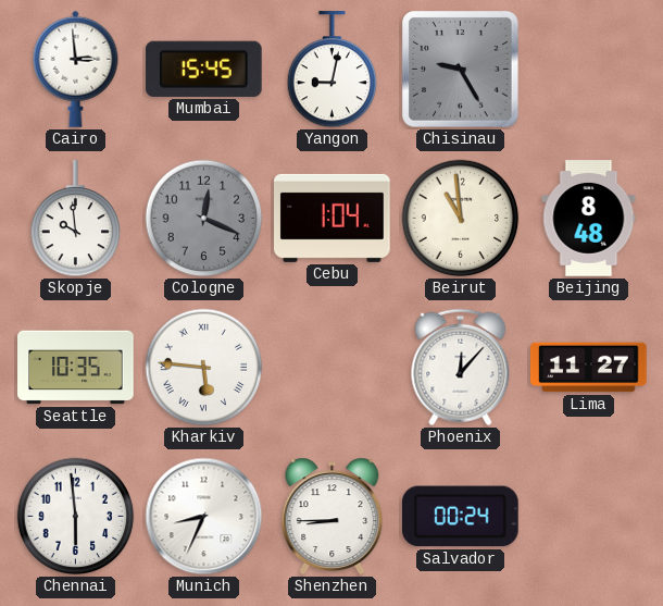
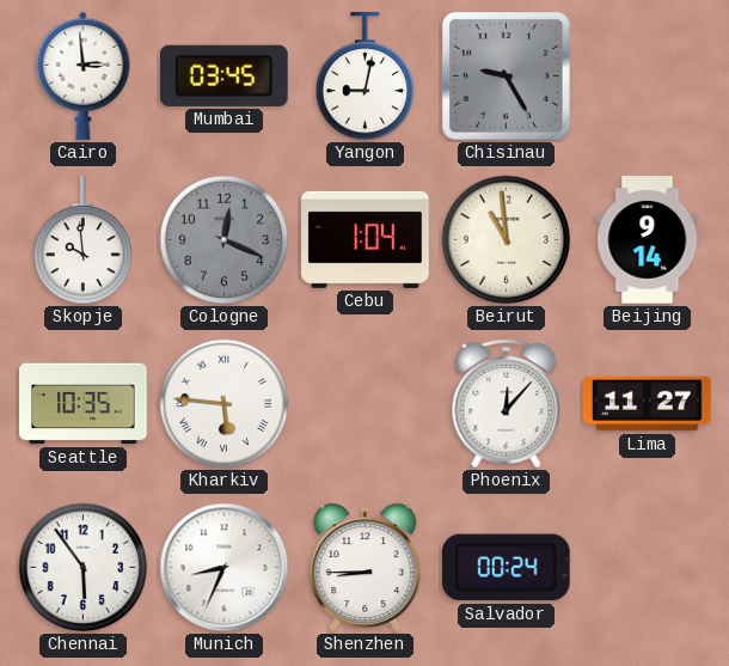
Mumbai: 15:45 -> 03:45
Beijing: 8:48 -> 9:14
Chennai: 5:59 -> 5:54
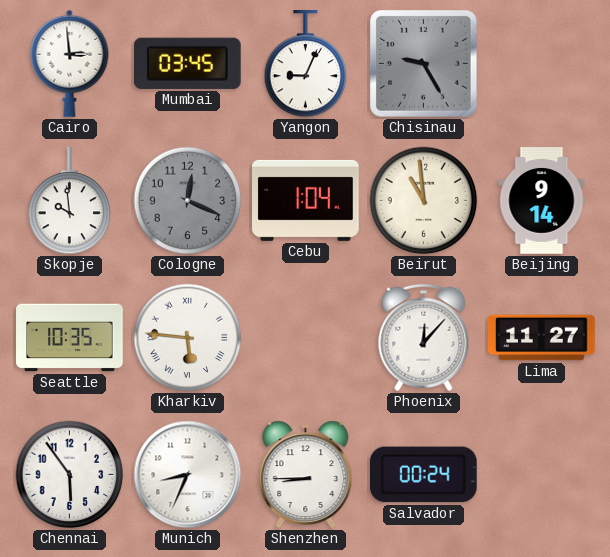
Yangon: 9:02 -> 9:04
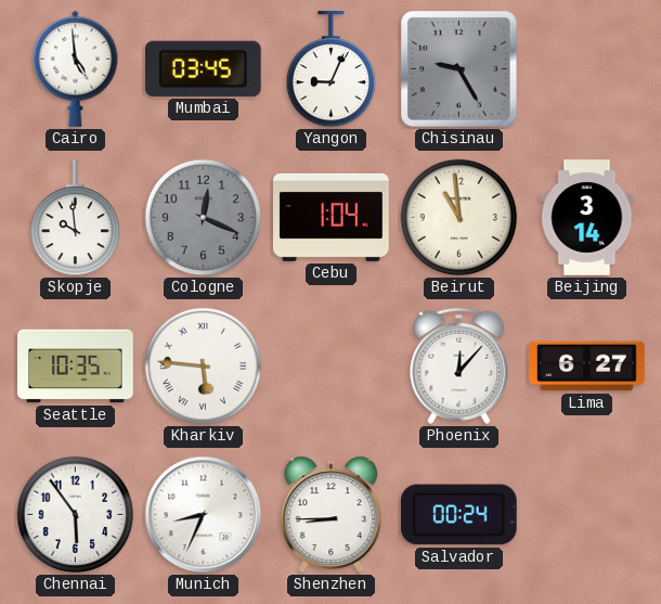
Cairo: 2:59 -> 4:59
Beijing: 9:14 -> 3:14
Lima: 11:27 -> 6:27
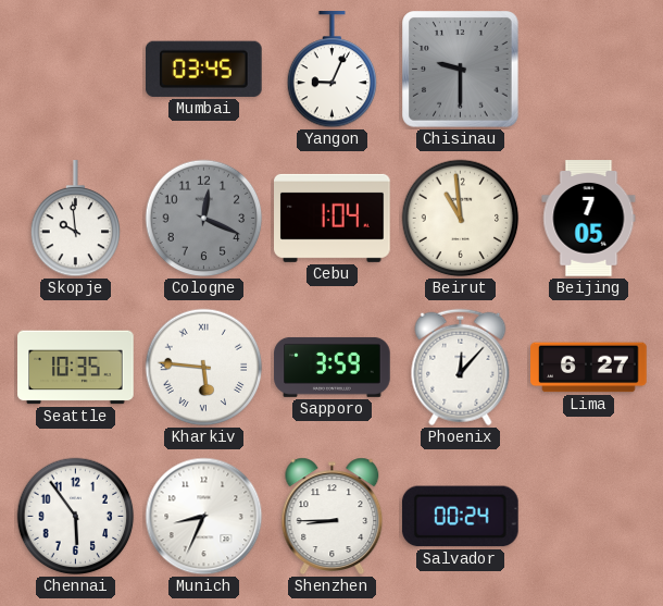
Cairo: 4:59 -> none
Chisinau: 9:25 -> 9:30
Beijing: 3:14 -> 7:05
Sapporo: none -> 3:59
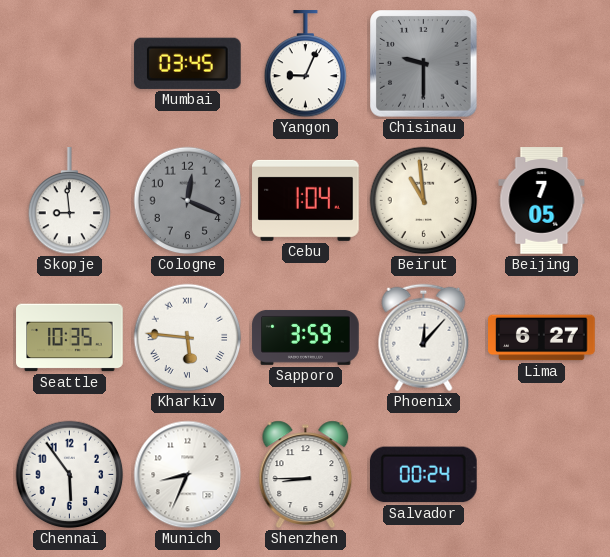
Skopje: 9:59 -> 8:59
